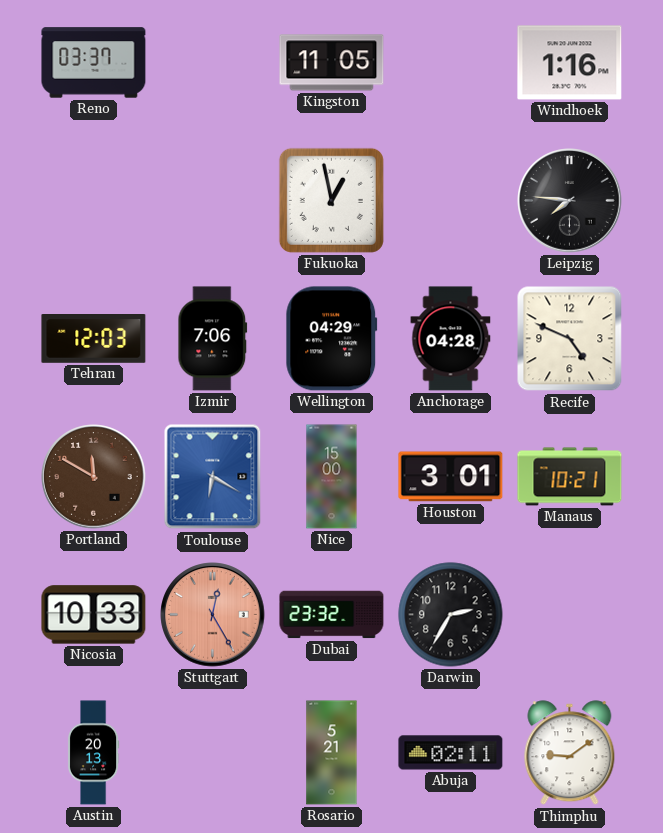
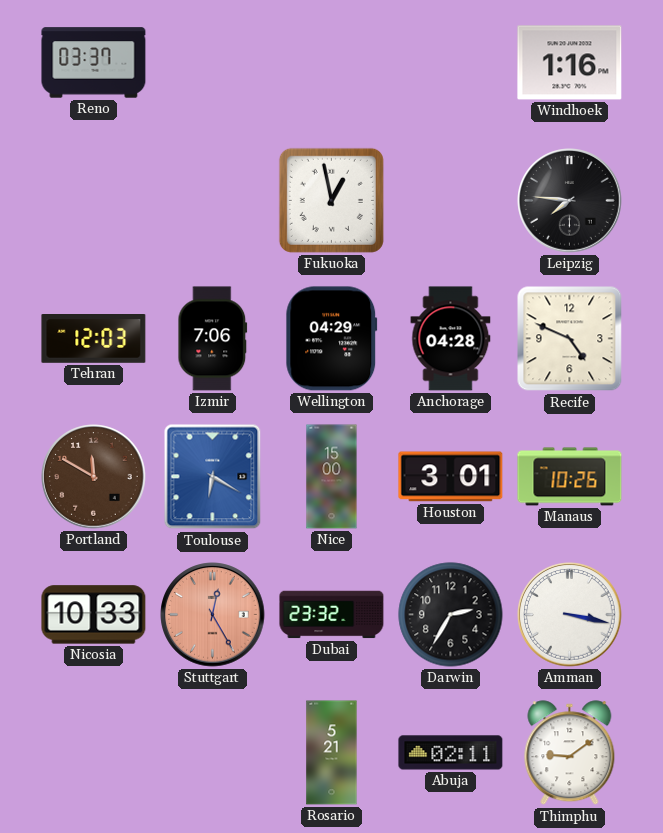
Kingston: 11:05 -> none
Manaus: 10:21 -> 10:26
Amman: none -> 3:17
Austin: 20:13 -> none
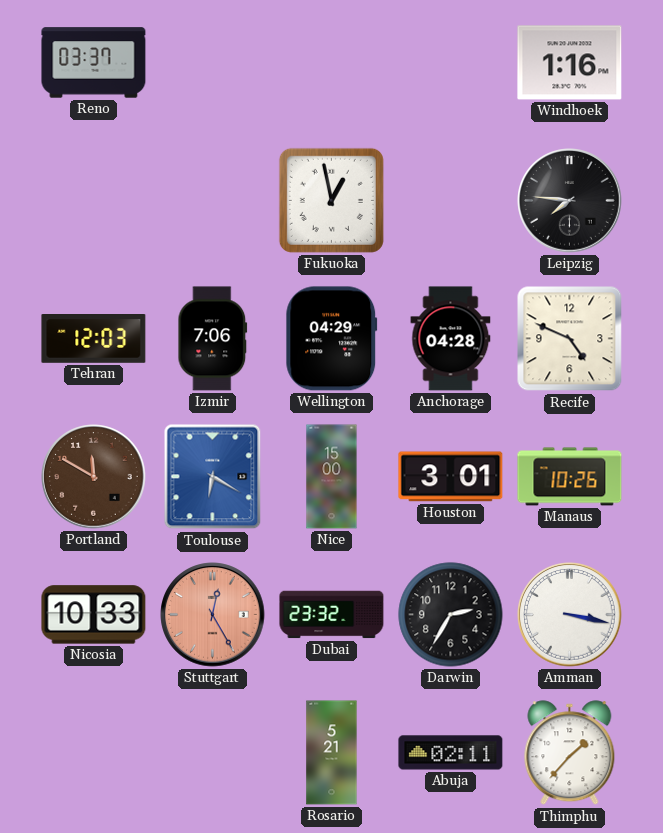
Thimphu: 9:09 -> 1:37
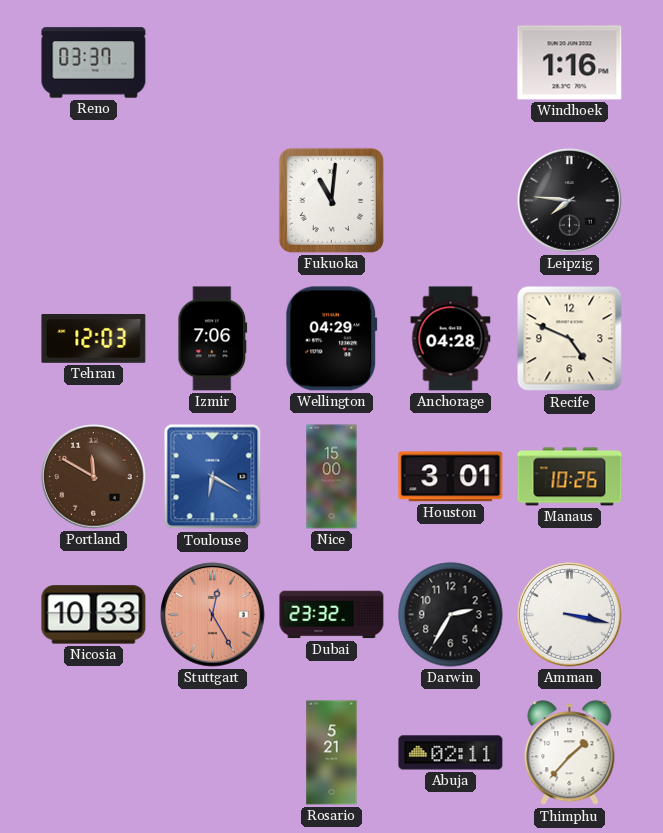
Fukuoka: 12:58 -> 11:01
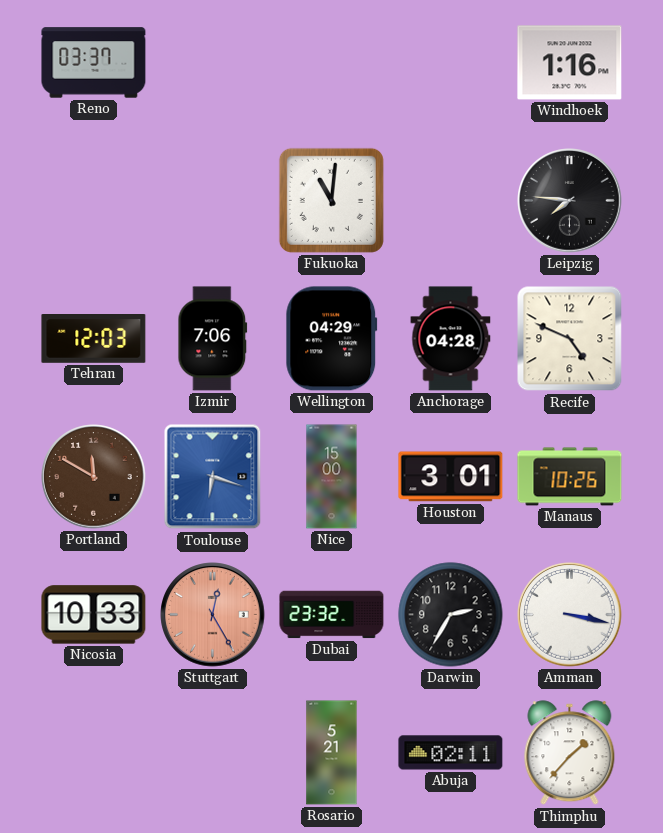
Toulouse: 6:20 -> 6:18
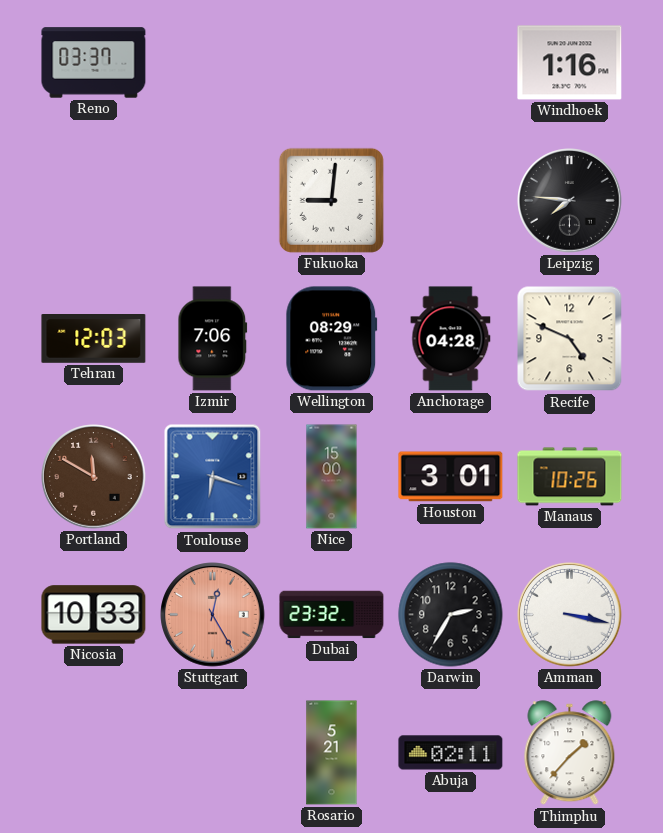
Fukuoka: 11:01 -> 9:01
Wellington: 04:29 -> 08:29
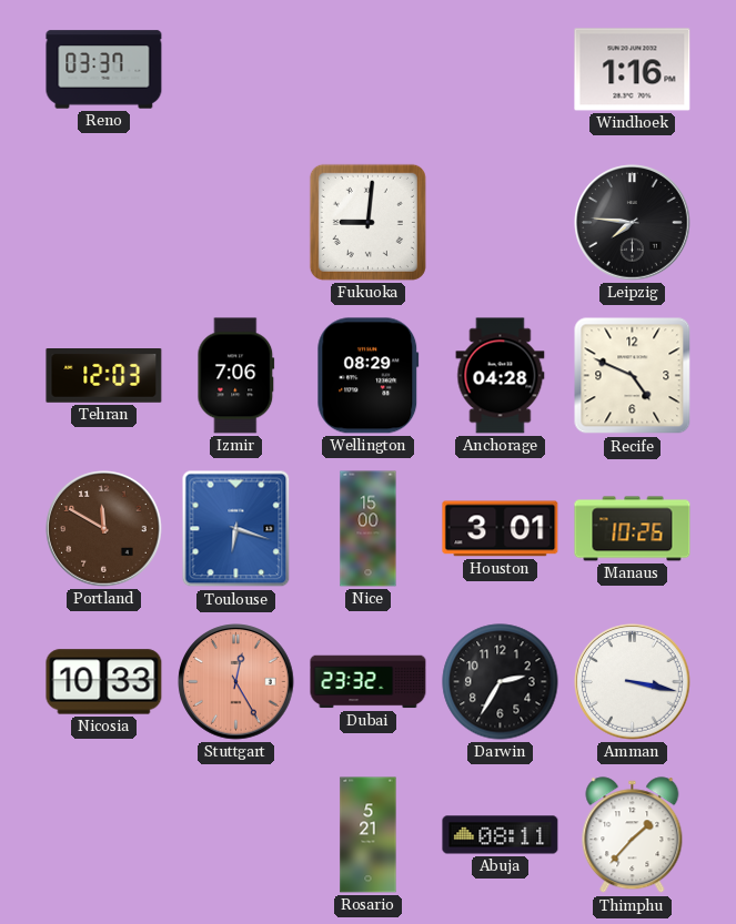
Abuja: 02:11 -> 08:11
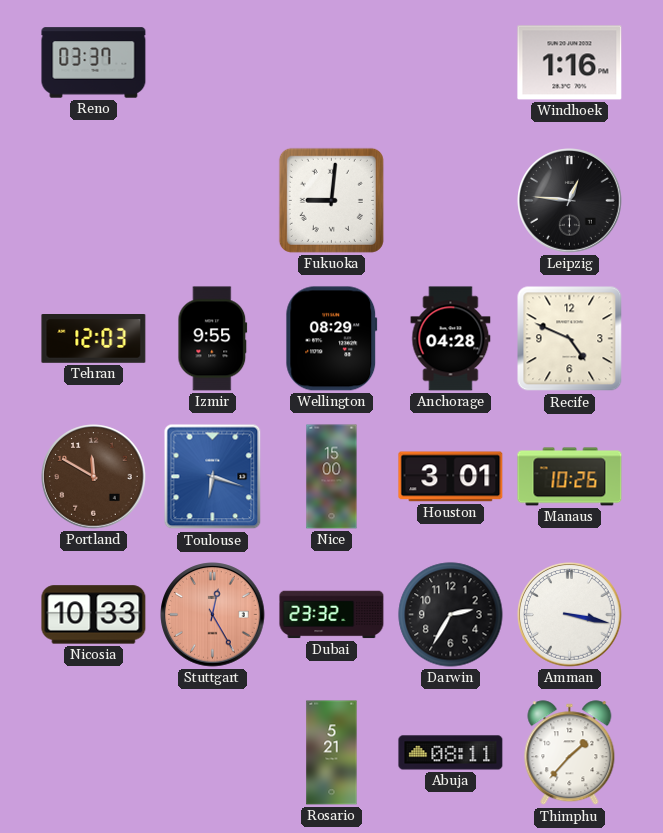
Leipzig: 7:46 -> 12:46
Izmir: 7:06 -> 9:55
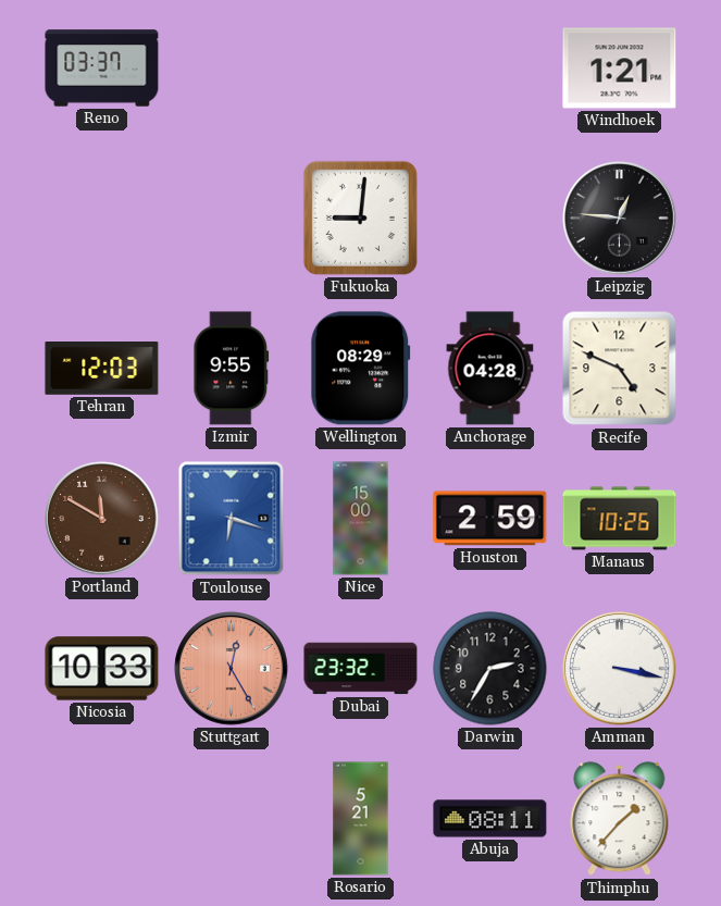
Windhoek: 1:16 -> 1:21
Houston: 3:01 -> 2:59
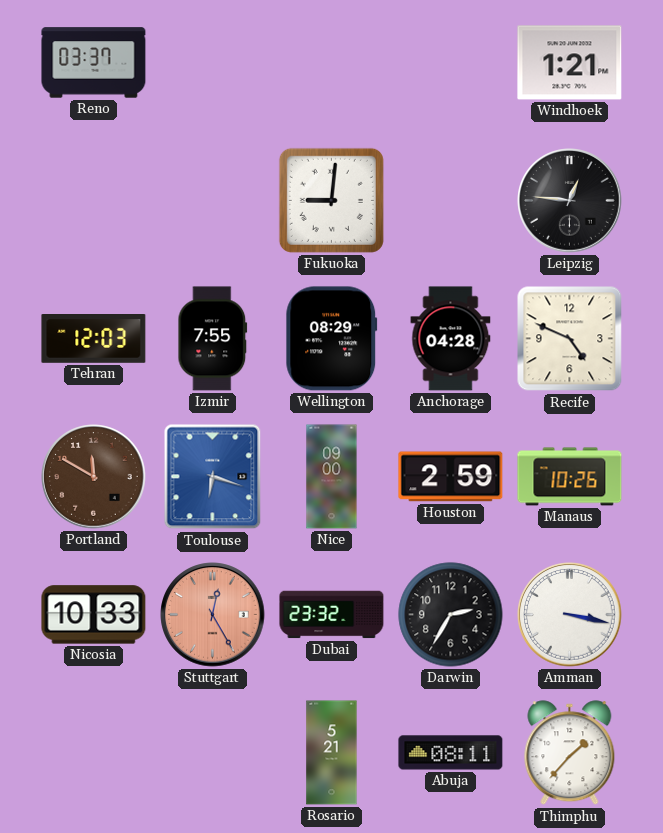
Izmir: 9:55 -> 7:55
Nice: 15:00 -> 09:00
